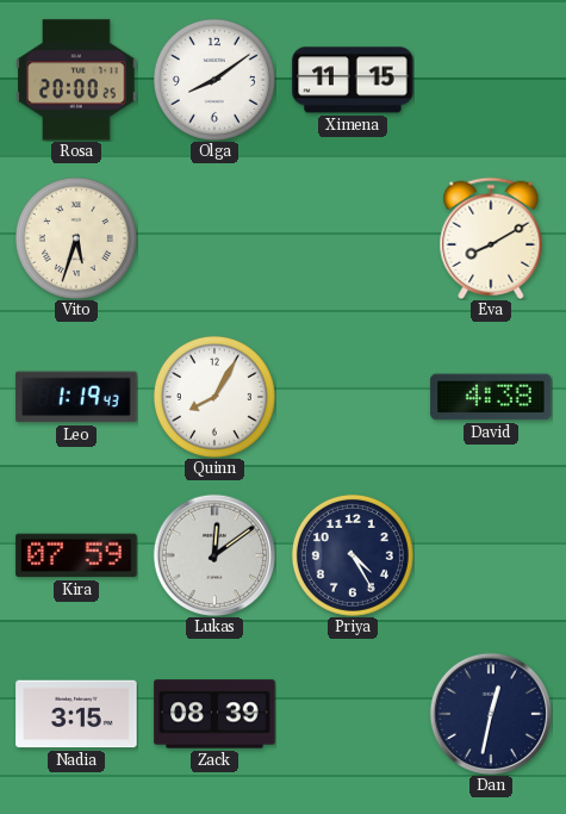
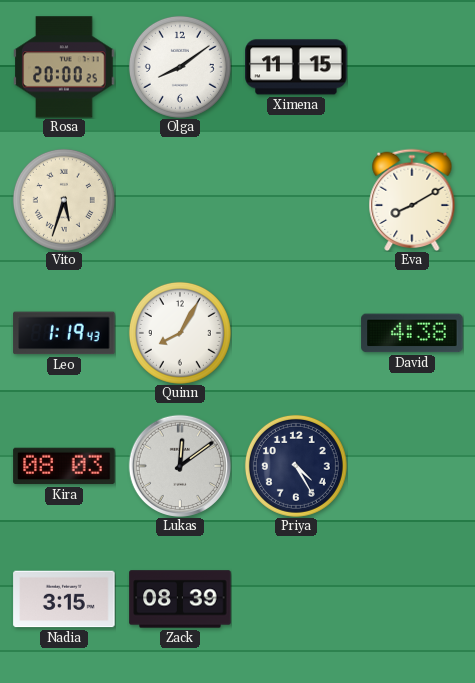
Kira: 07:59 -> 08:03
Dan: 12:32 -> none
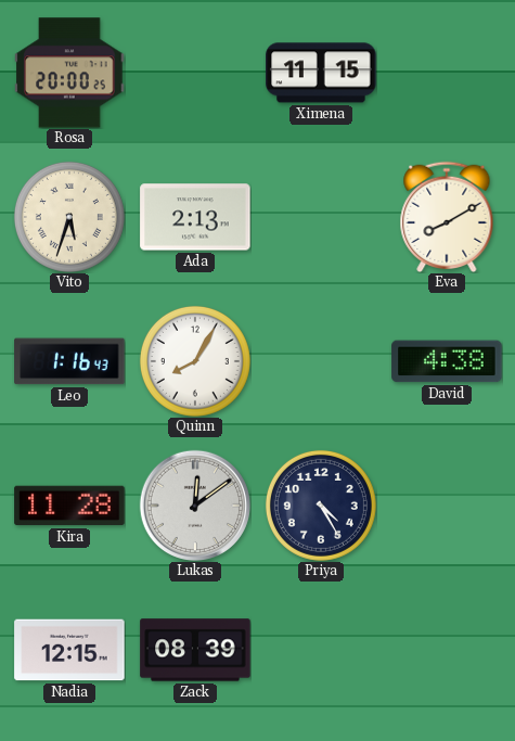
Olga: 8:09 -> none
Ada: none -> 2:13
Leo: 1:19 -> 1:16
Kira: 08:03 -> 11:28
Nadia: 3:15 -> 12:15
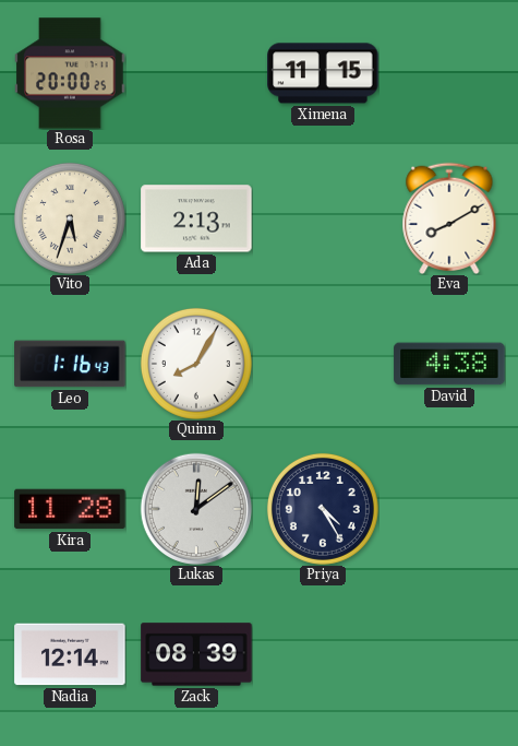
Nadia: 12:15 -> 12:14
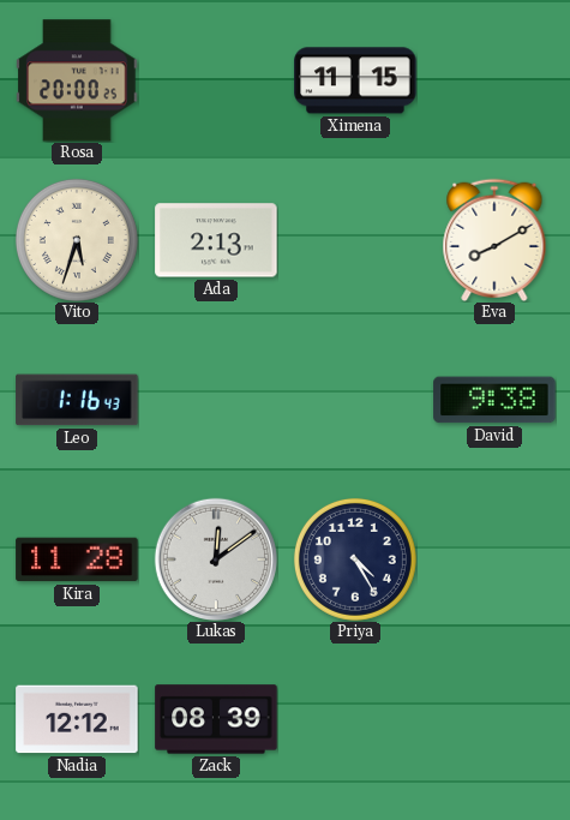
Quinn: 8:05 -> none
David: 4:38 -> 9:38
Nadia: 12:14 -> 12:12
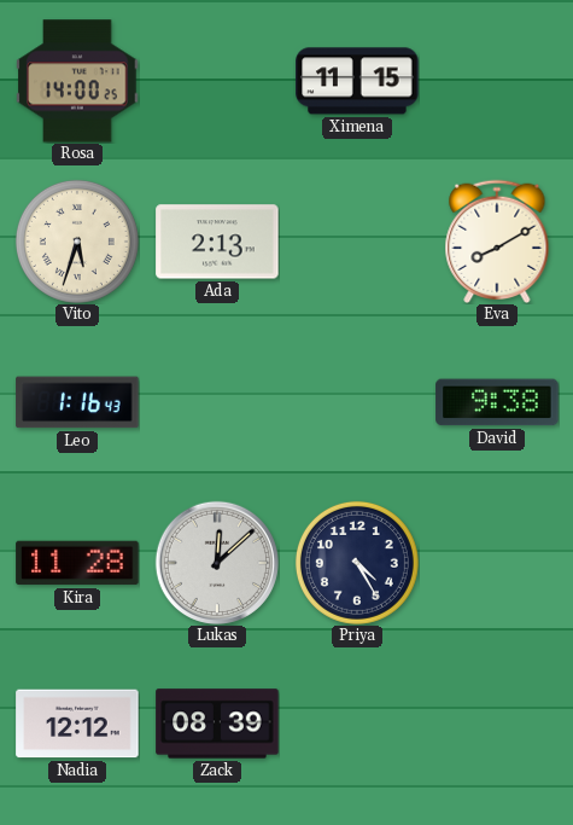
Rosa: 20:00 -> 14:00
Lukas: 12:09 -> 12:08
